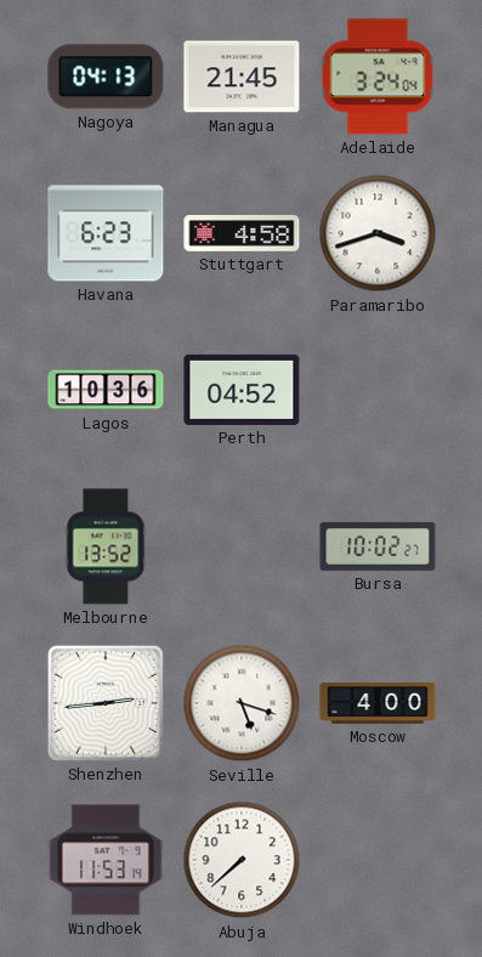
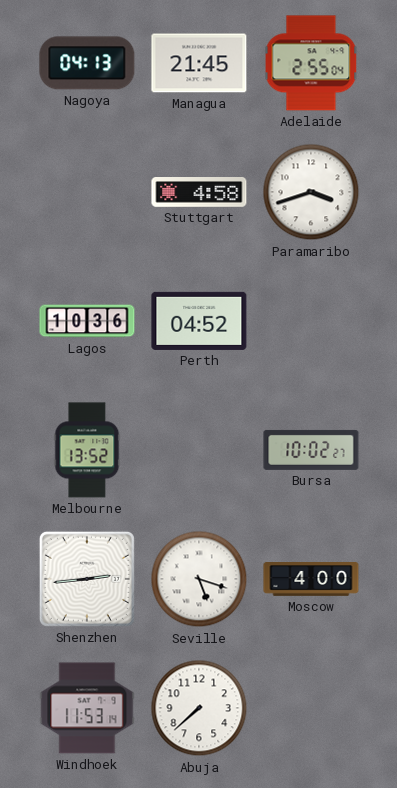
Adelaide: 3:24 -> 2:55
Havana: 6:23 -> none
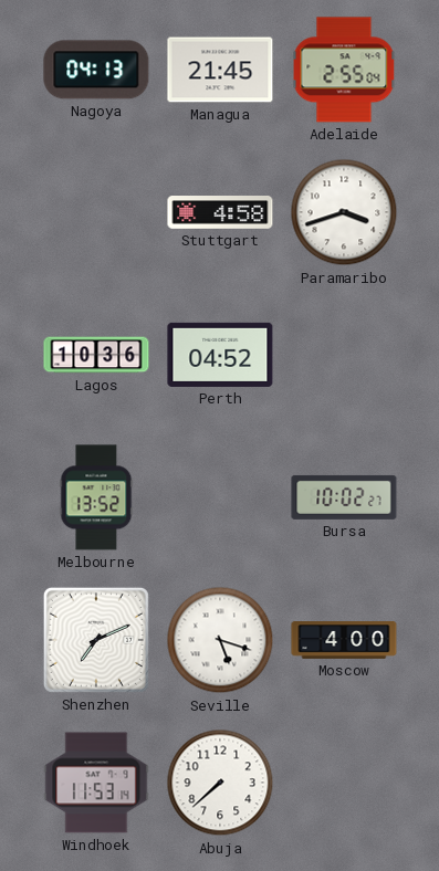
Shenzhen: 2:44 -> 7:11
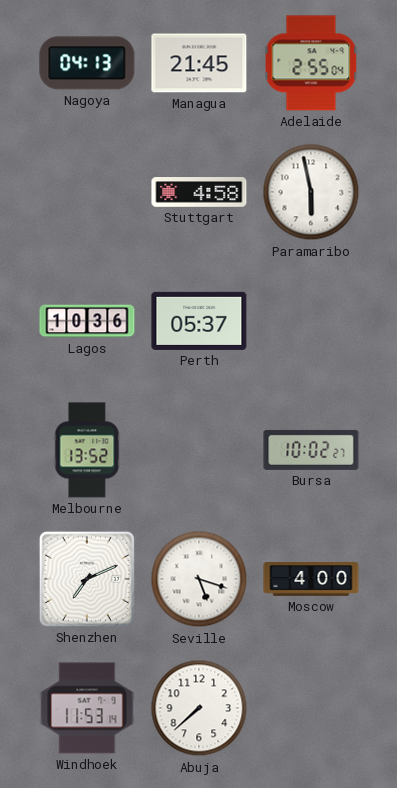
Paramaribo: 3:42 -> 5:58
Perth: 04:52 -> 05:37
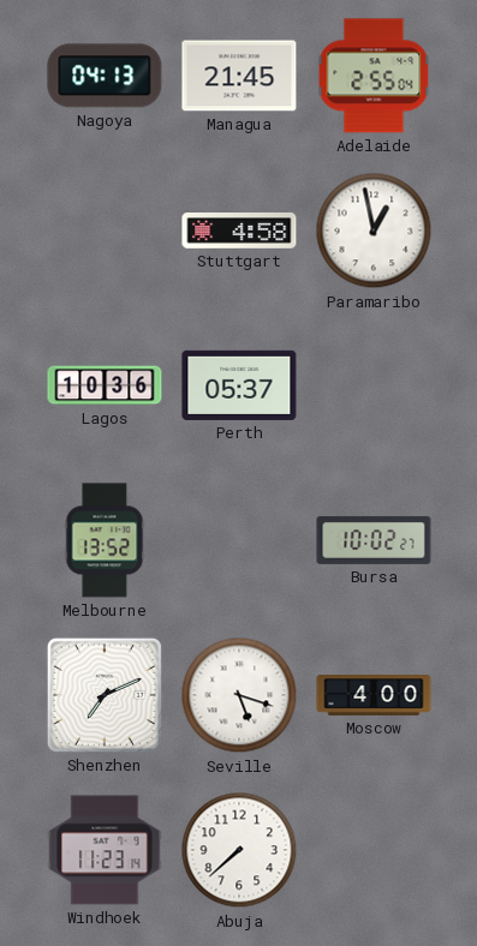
Paramaribo: 5:58 -> 12:58
Windhoek: 11:53 -> 11:23
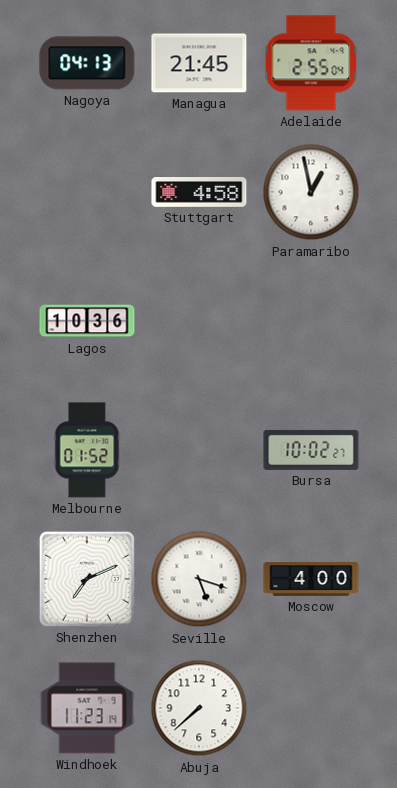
Perth: 05:37 -> none
Melbourne: 13:52 -> 01:52
